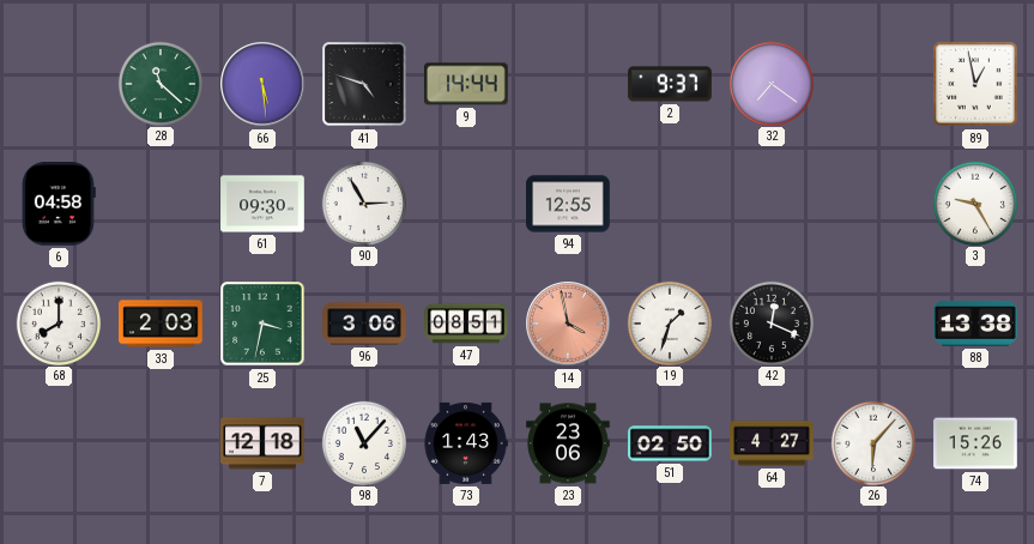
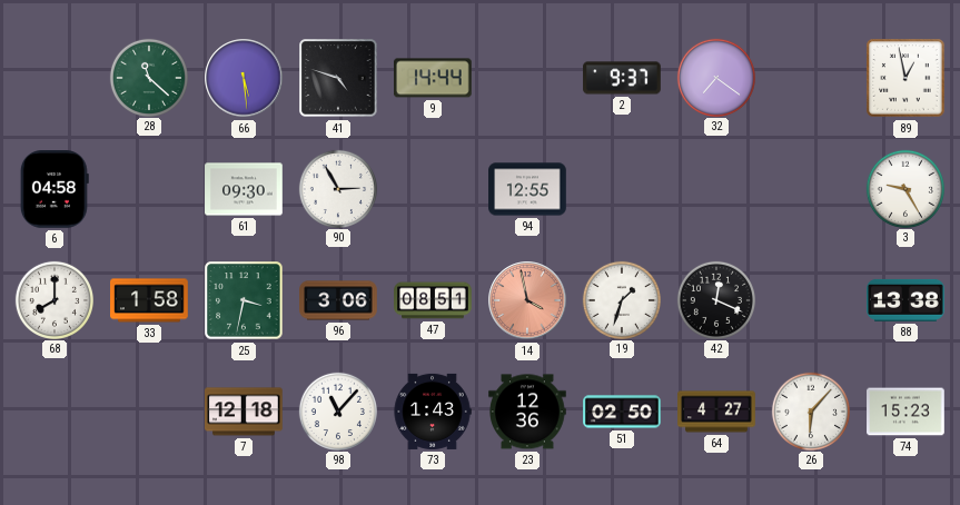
33: 2:03 -> 1:58
23: 23:06 -> 12:36
74: 15:26 -> 15:23
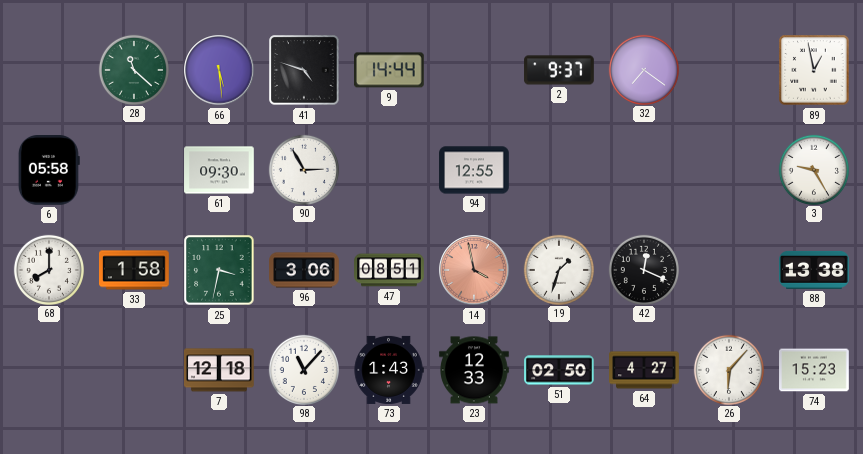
6: 04:58 -> 05:58
23: 12:36 -> 12:33
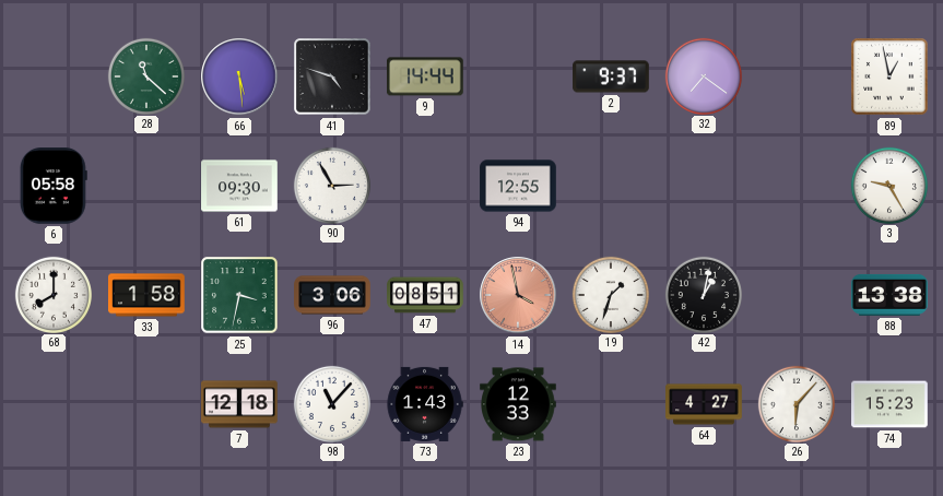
42: 12:19 -> 1:02
51: 02:50 -> none
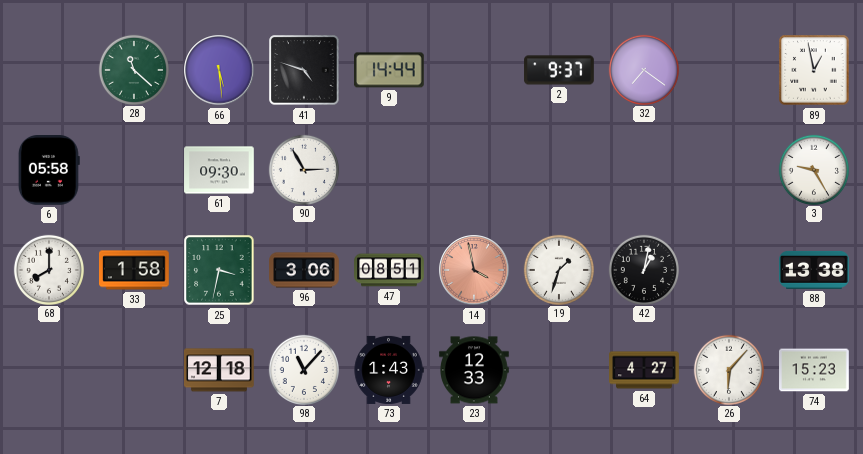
94: 12:55 -> none
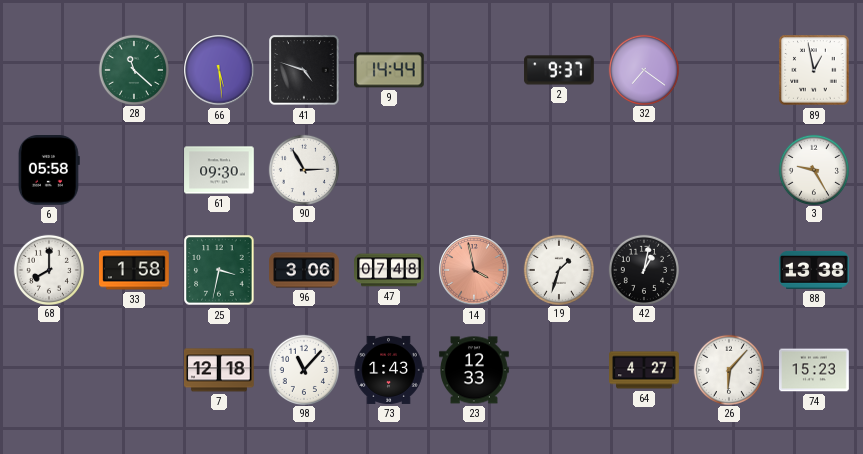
47: 08:51 -> 07:48
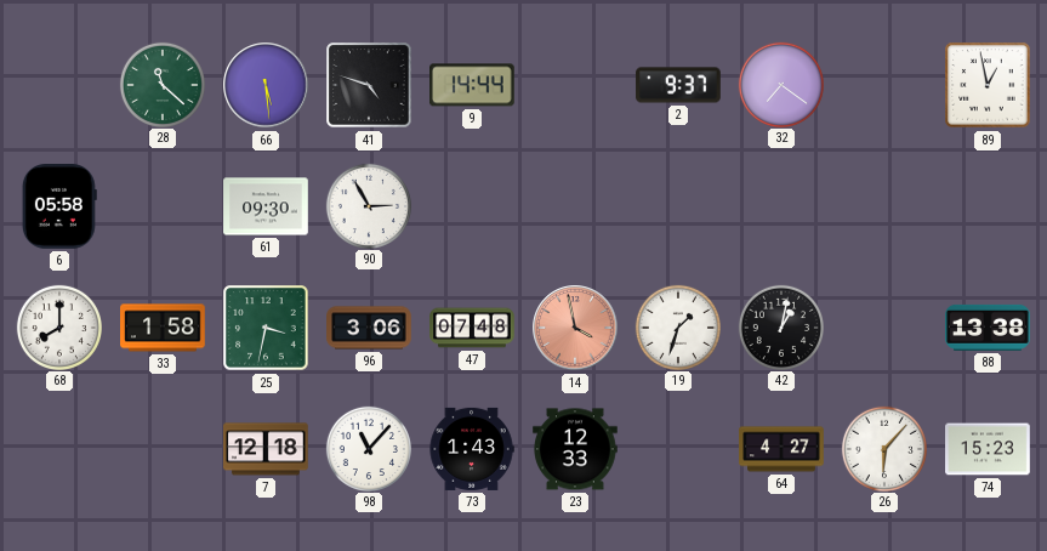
3: 9:25 -> none
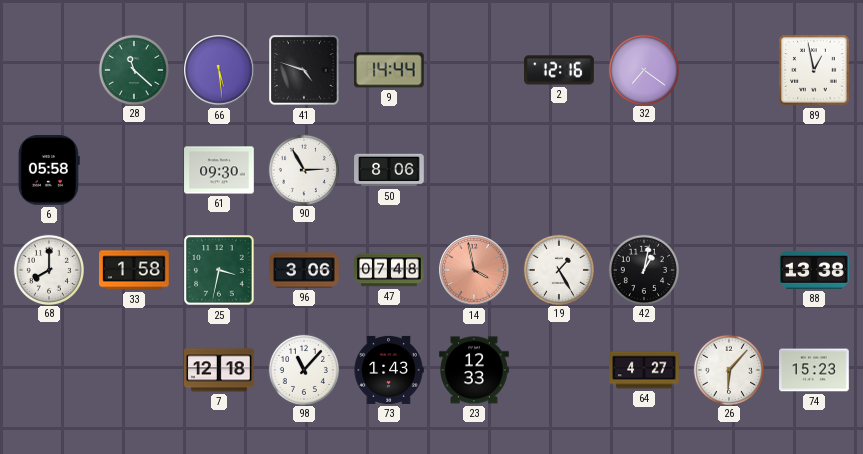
2: 9:37 -> 12:16
50: none -> 8:06
19: 1:33 -> 1:25
